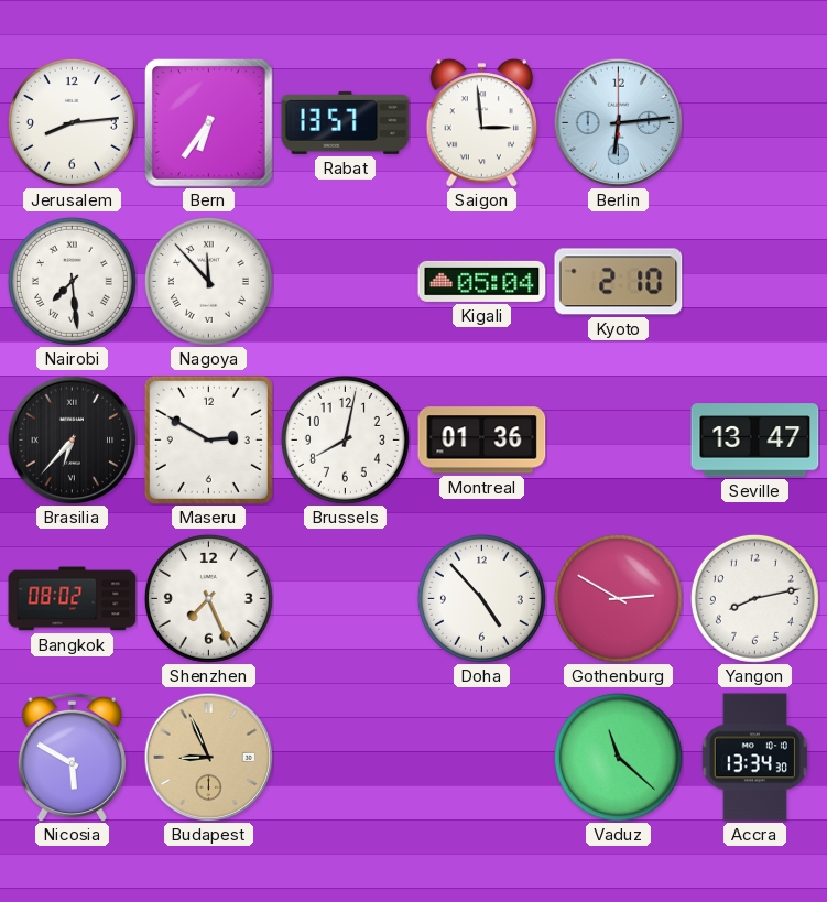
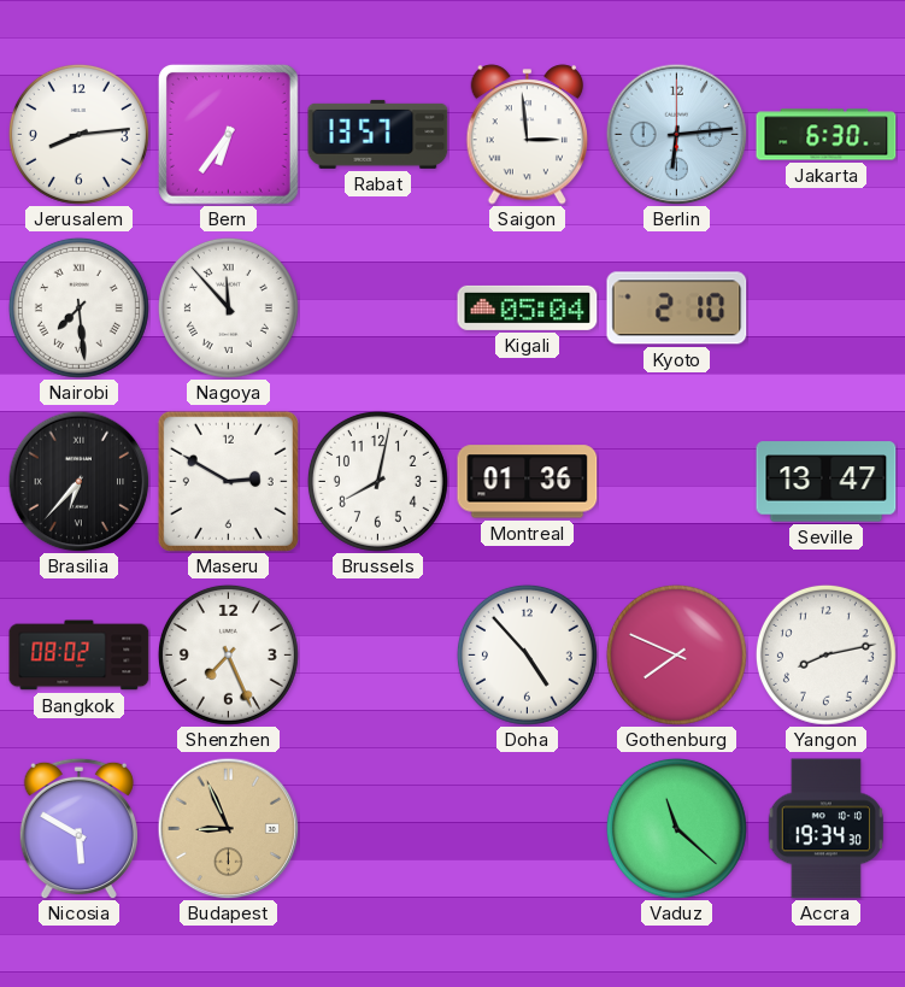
Jakarta: none -> 6:30
Gothenburg: 2:50 -> 7:49
Accra: 13:34 -> 19:34
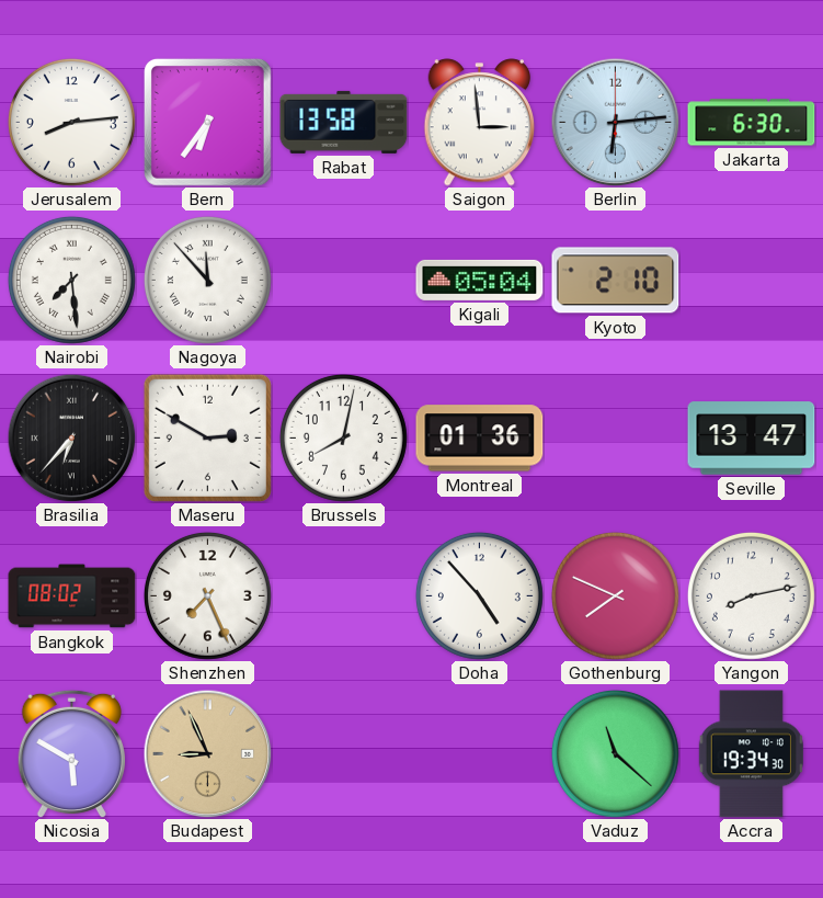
Rabat: 13:57 -> 13:58
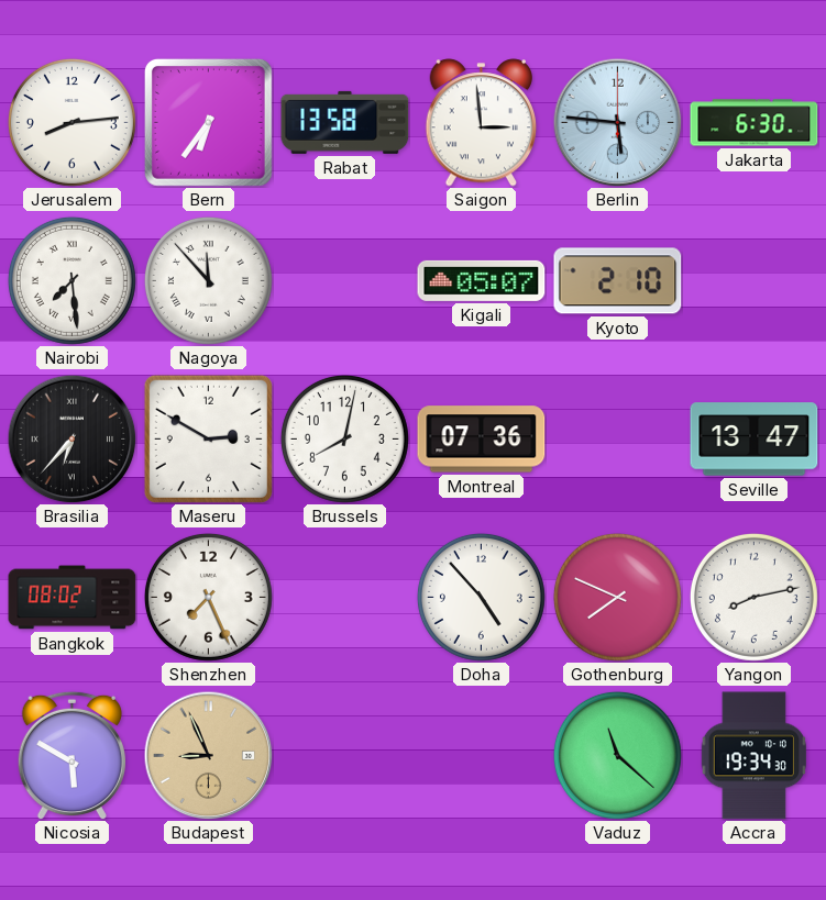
Berlin: 6:14 -> 5:46
Kigali: 05:04 -> 05:07
Montreal: 01:36 -> 07:36
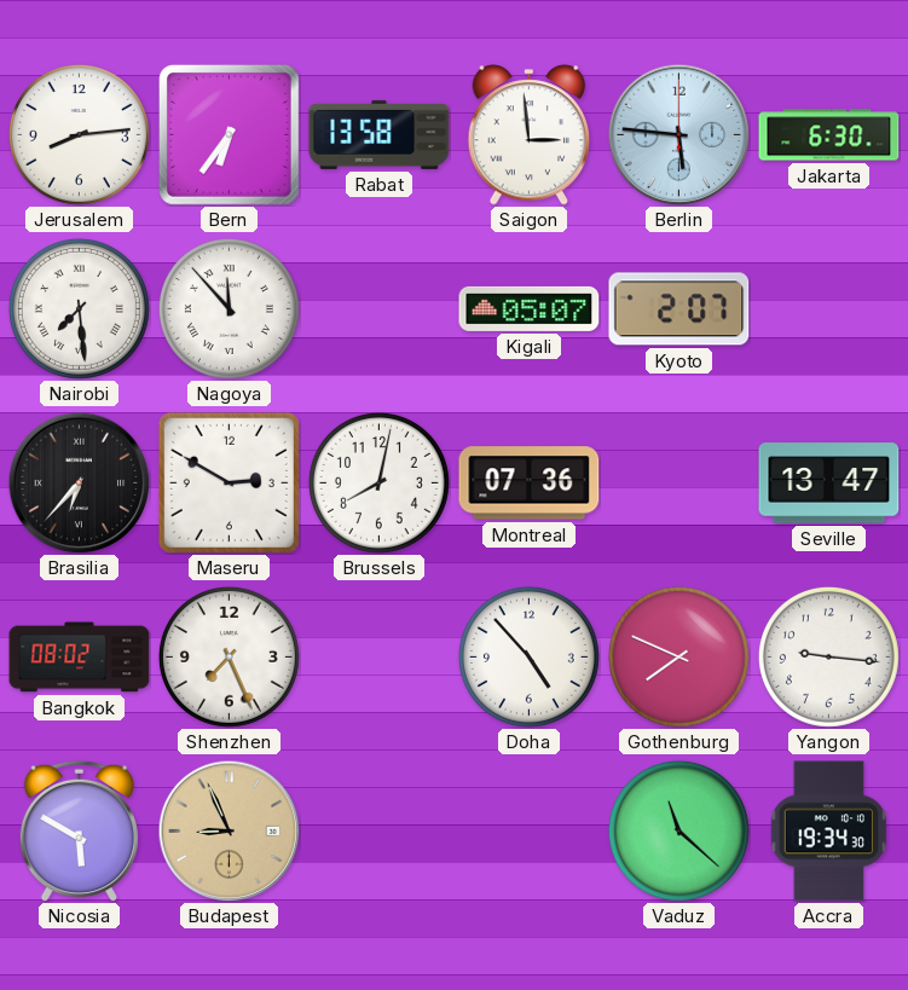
Kyoto: 2:10 -> 2:07
Yangon: 8:13 -> 9:16
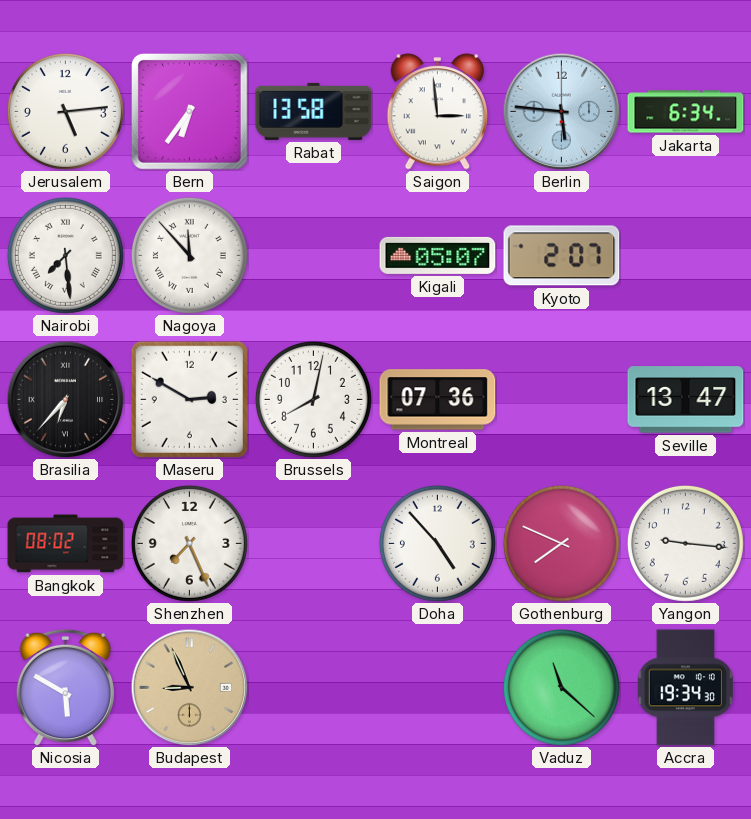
Jerusalem: 8:14 -> 5:14
Jakarta: 6:30 -> 6:34
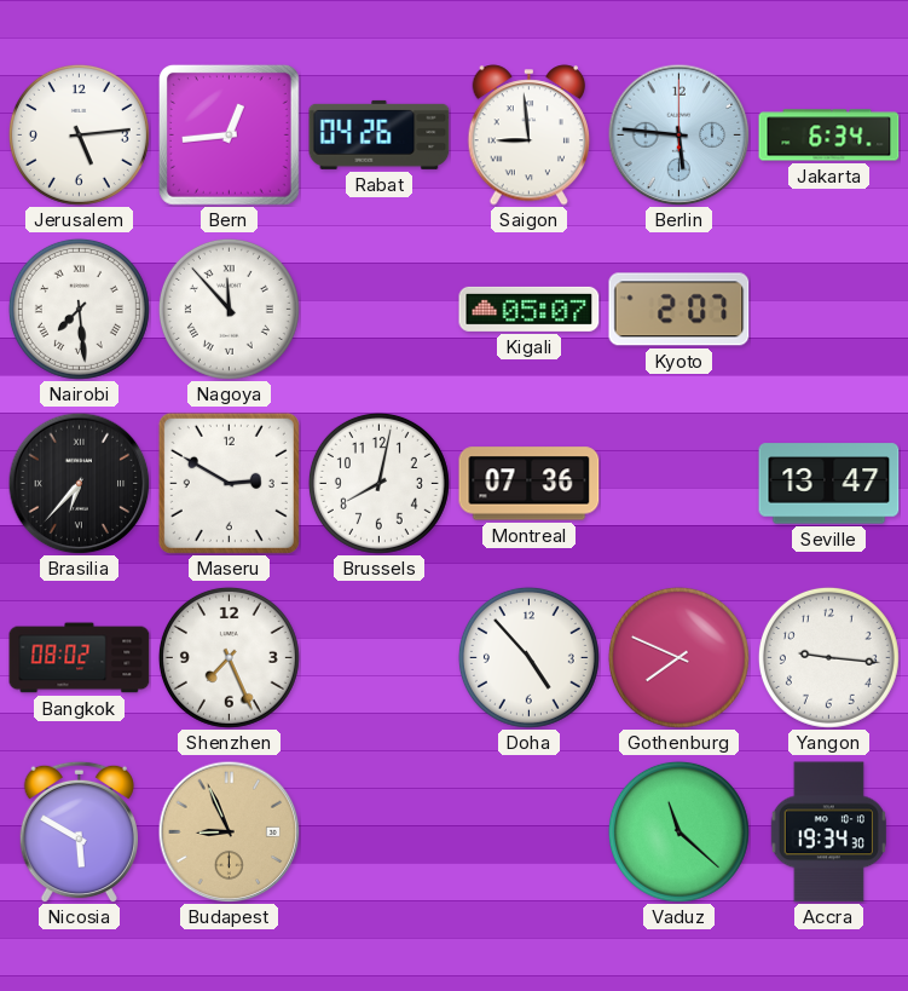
Bern: 6:36 -> 12:44
Rabat: 13:58 -> 04:26
Saigon: 2:59 -> 8:59
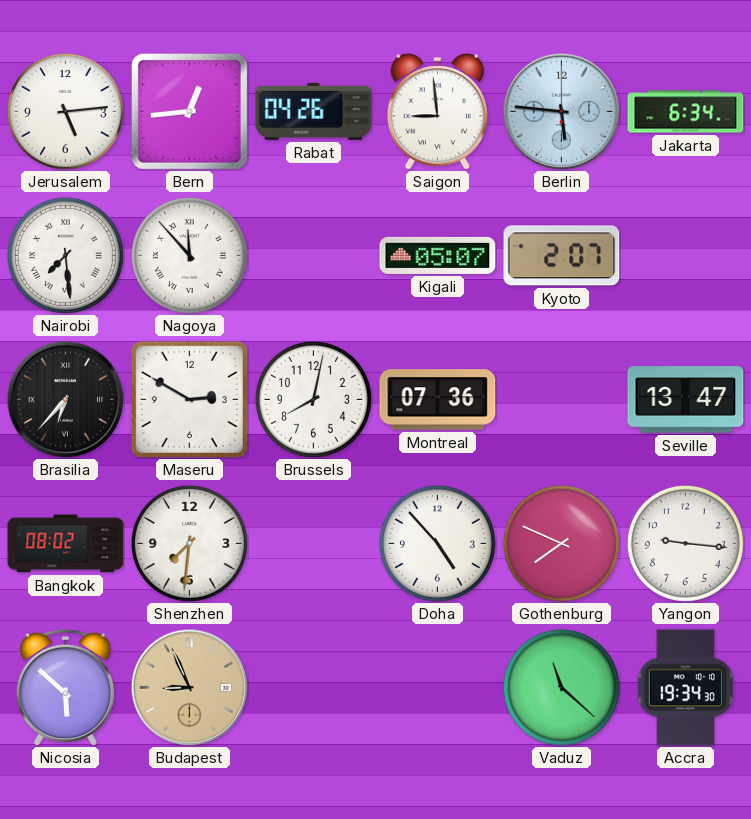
Shenzhen: 7:26 -> 7:31
Nicosia: 5:50 -> 5:52
